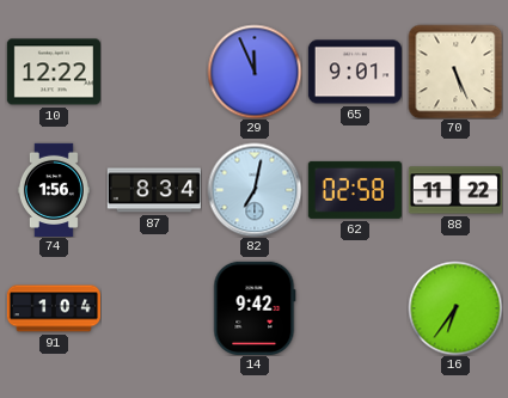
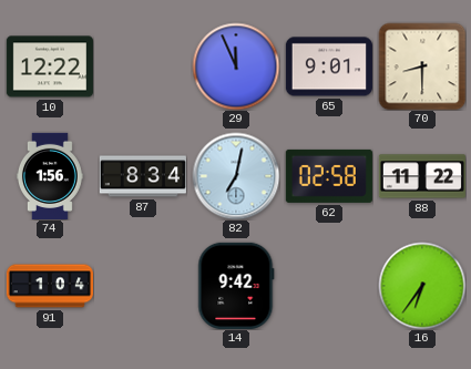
70: 5:26 -> 8:30
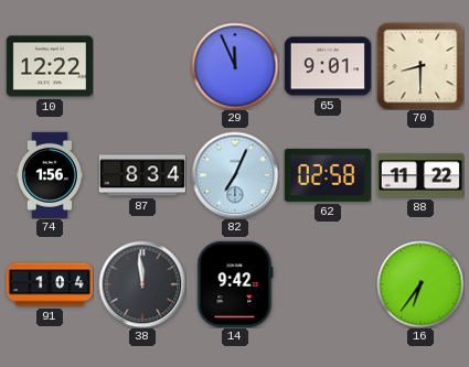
82: 7:02 -> 7:04
38: none -> 11:59
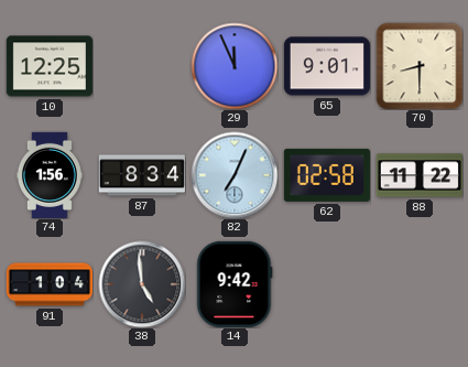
10: 12:22 -> 12:25
38: 11:59 -> 4:59
16: 6:36 -> none
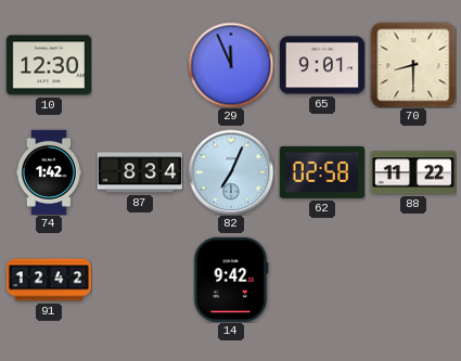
10: 12:25 -> 12:30
74: 1:56 -> 1:42
91: 1:04 -> 12:42
38: 4:59 -> none
